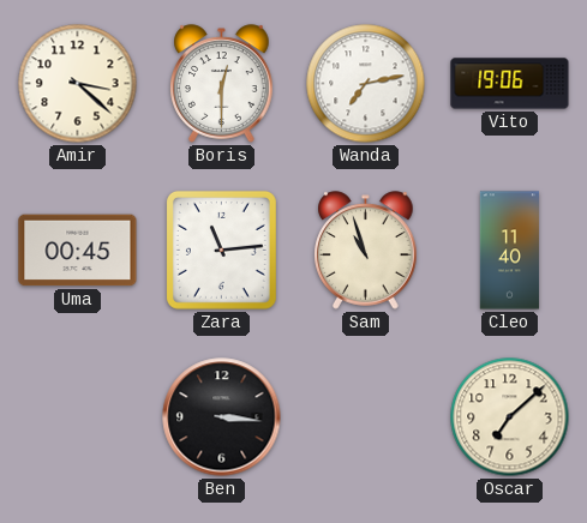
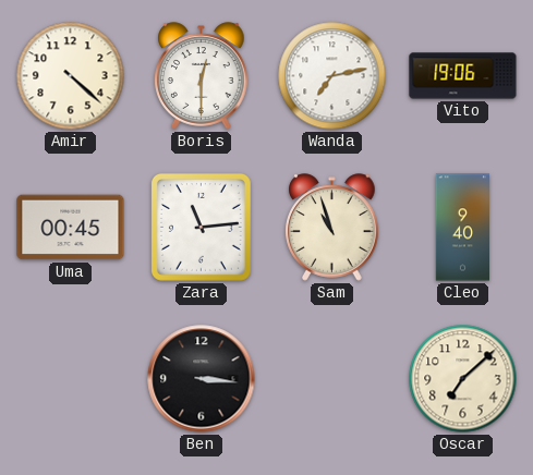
Amir: 3:22 -> 4:22
Cleo: 11:40 -> 9:40
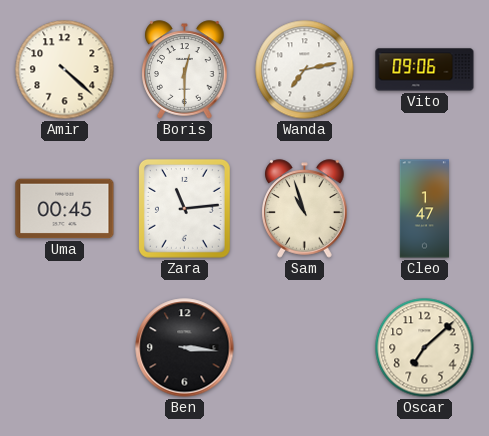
Vito: 19:06 -> 09:06
Cleo: 9:40 -> 1:47
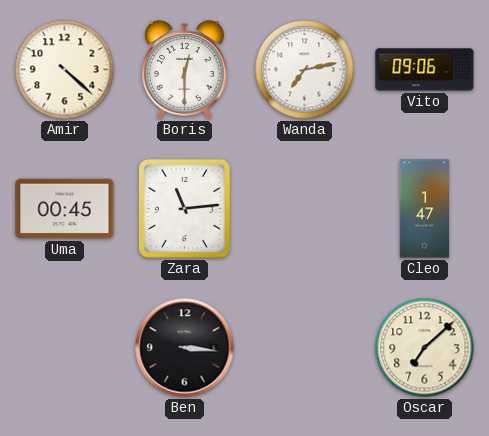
Sam: 10:57 -> none
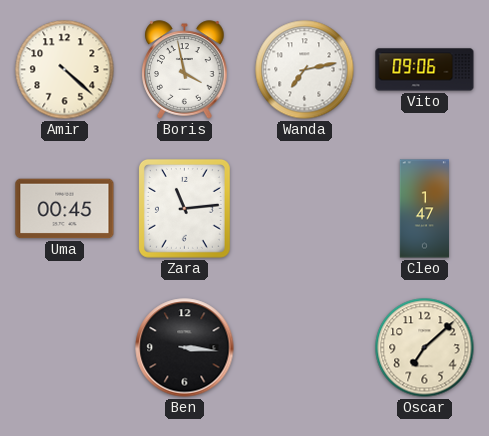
Boris: 12:30 -> 3:58
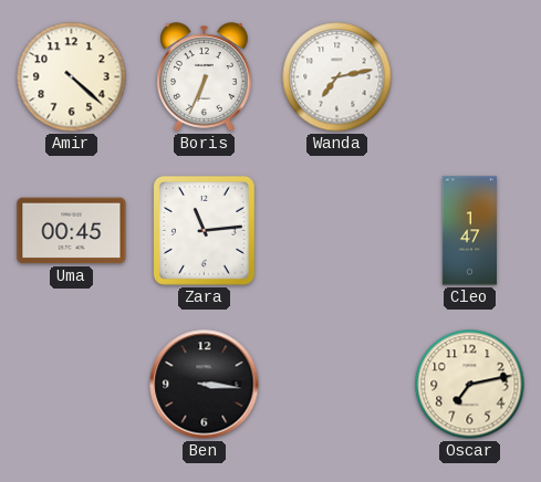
Boris: 3:58 -> 6:34
Vito: 09:06 -> none
Oscar: 7:08 -> 7:13
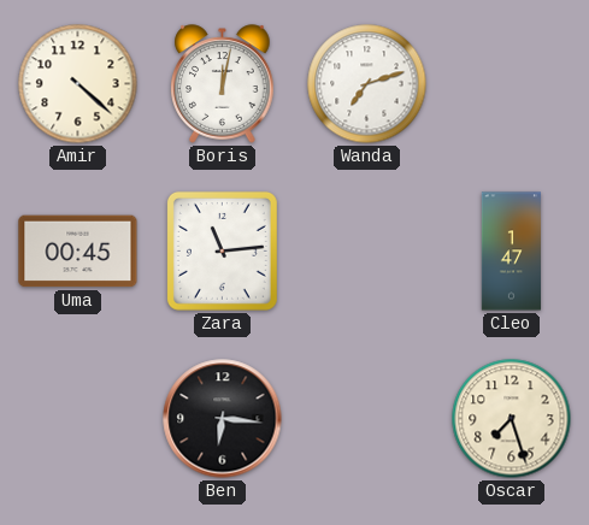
Boris: 6:34 -> 12:02
Wanda: 7:13 -> 7:12
Ben: 3:16 -> 6:16
Oscar: 7:13 -> 7:27
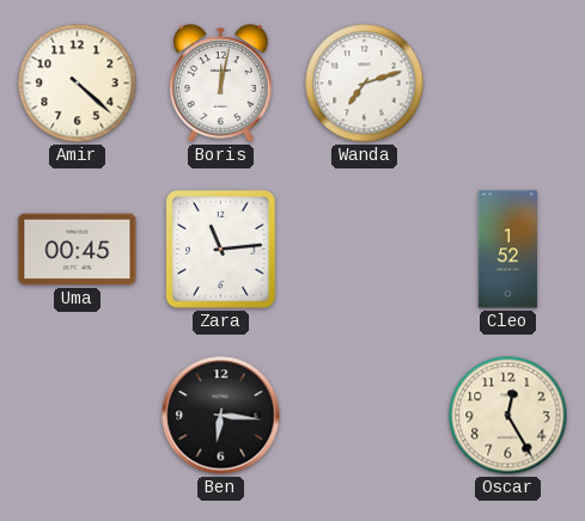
Cleo: 1:47 -> 1:52
Oscar: 7:27 -> 12:25
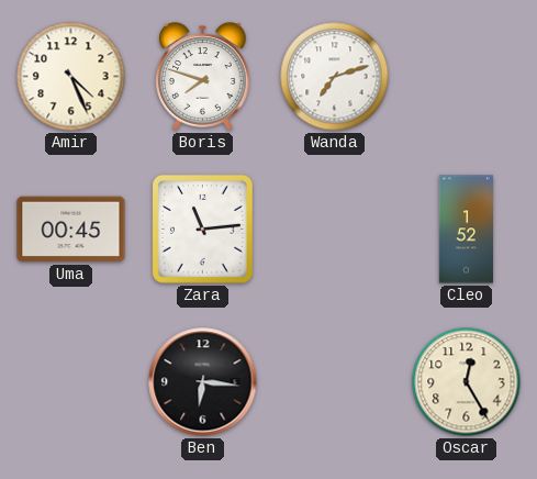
Amir: 4:22 -> 4:26
Boris: 12:02 -> 7:48
